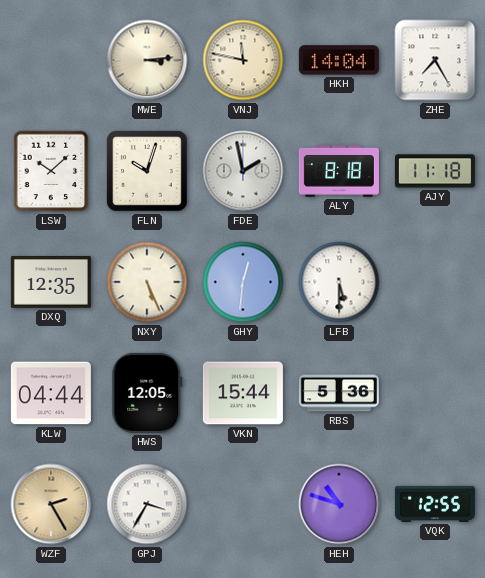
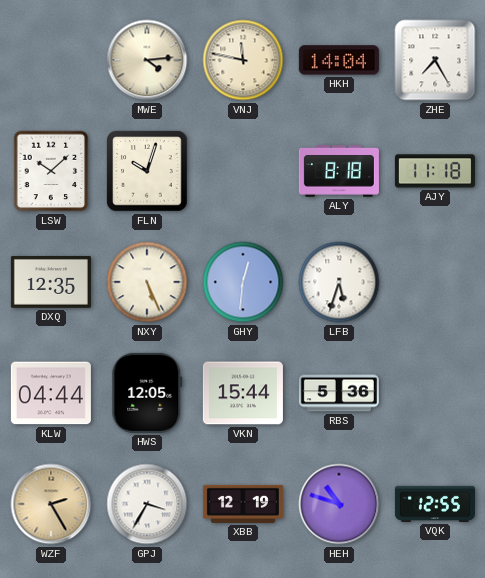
MWE: 3:14 -> 4:14
FDE: 1:58 -> none
LFB: 5:30 -> 5:33
XBB: none -> 12:19
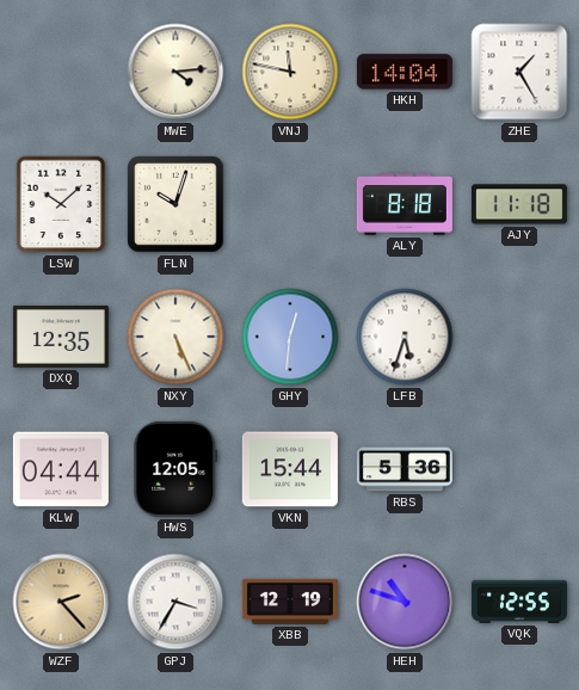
ZHE: 7:25 -> 1:25
WZF: 2:25 -> 2:23
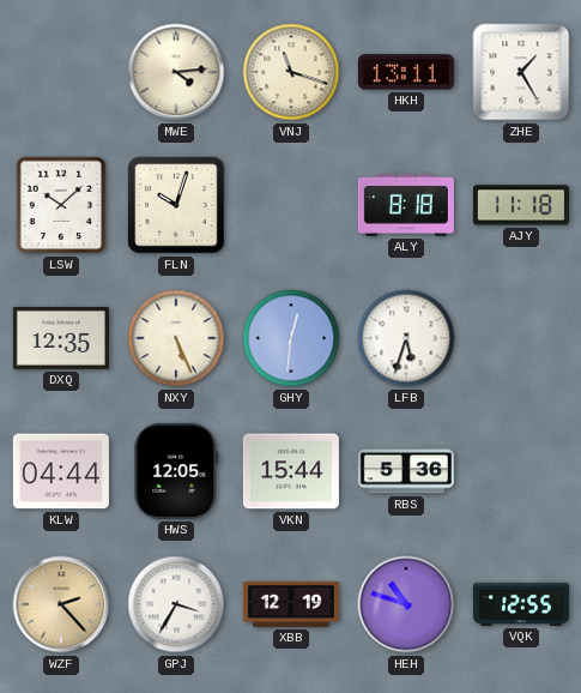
VNJ: 11:47 -> 11:18
HKH: 14:04 -> 13:11
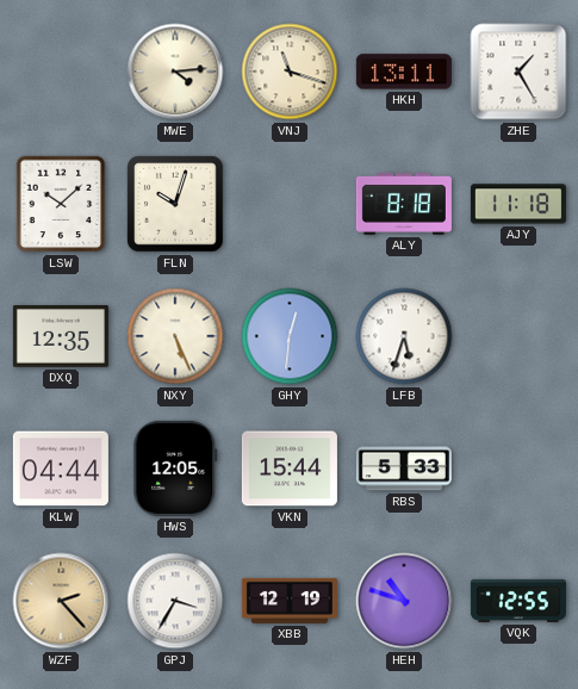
RBS: 5:36 -> 5:33
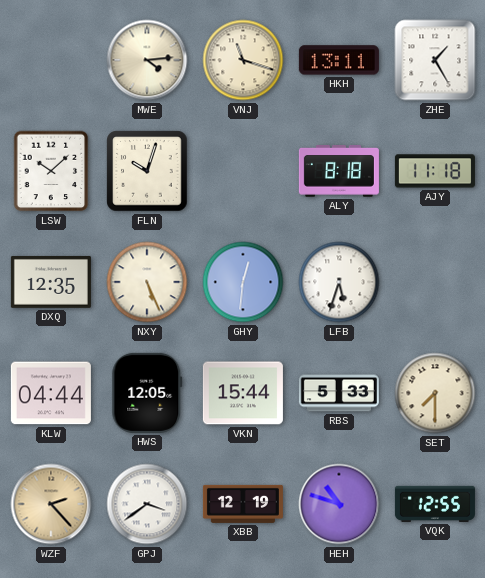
SET: none -> 7:30
GPJ: 3:35 -> 3:39
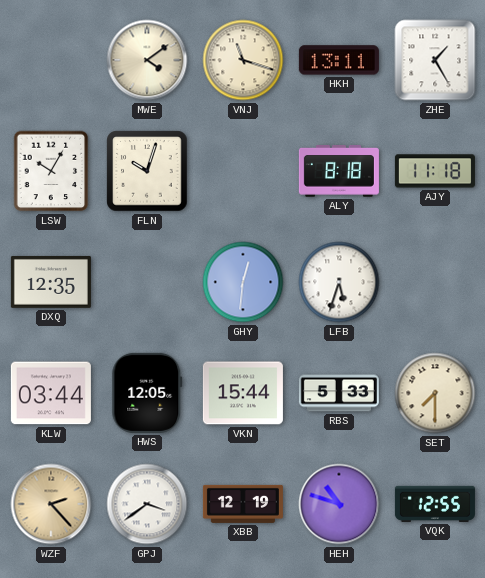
MWE: 4:14 -> 4:09
LSW: 10:08 -> 10:05
NXY: 5:26 -> none
KLW: 04:44 -> 03:44
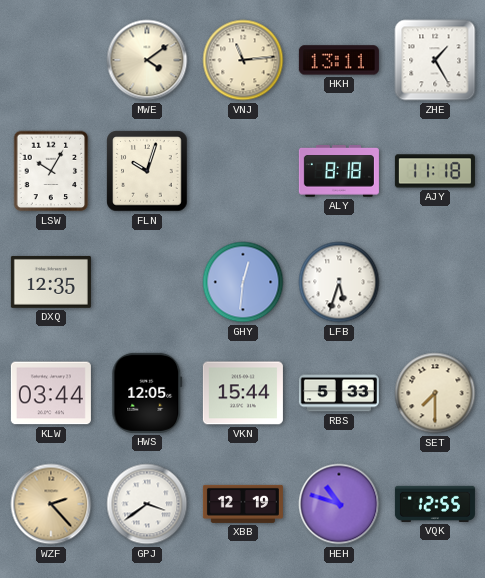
VNJ: 11:18 -> 11:14
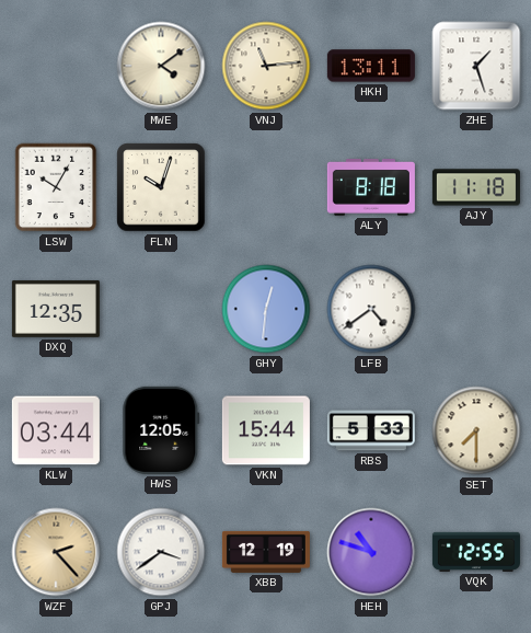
ZHE: 1:25 -> 1:27
LFB: 5:33 -> 4:39
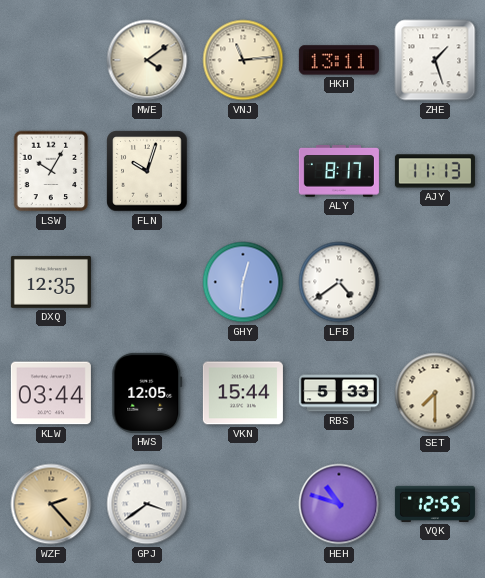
ALY: 8:18 -> 8:17
AJY: 11:18 -> 11:13
XBB: 12:19 -> none
